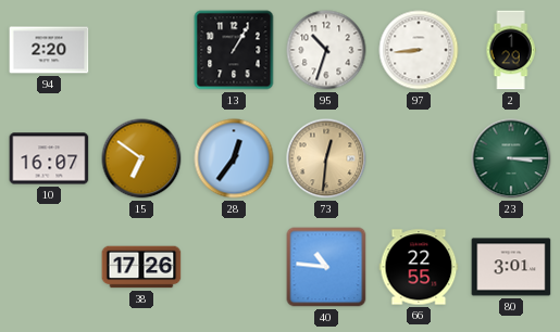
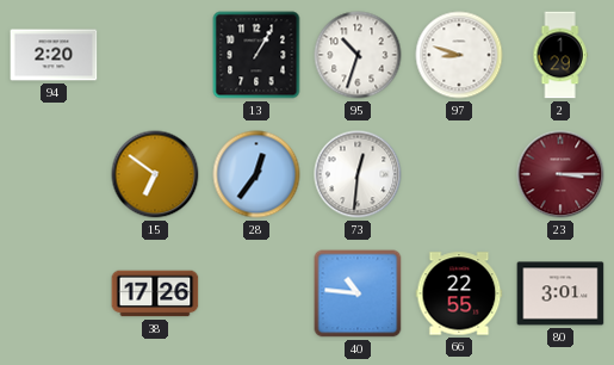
97: 8:44 -> 8:48
10: 16:07 -> none
73 dial: champagne -> white
23 dial: green -> burgundy
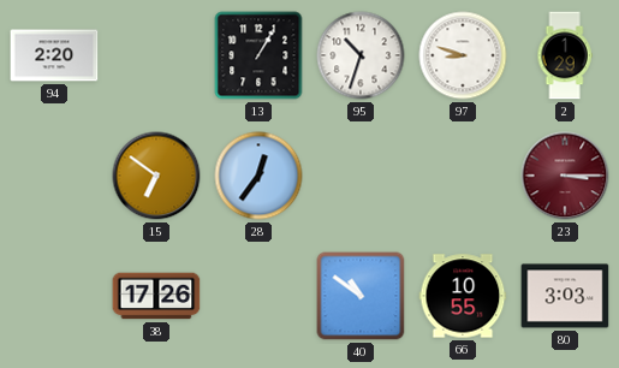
73: 12:31 -> none
40: 10:46 -> 10:51
66: 22:55 -> 10:55
80: 3:01 -> 3:03
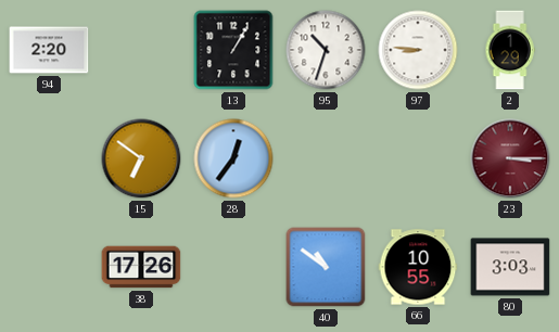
97: 8:48 -> 8:46
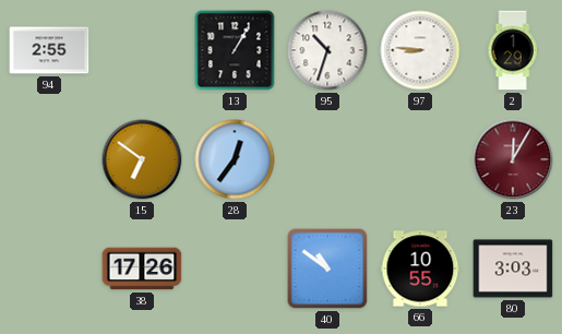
94: 2:20 -> 2:55
23: 3:15 -> 12:05
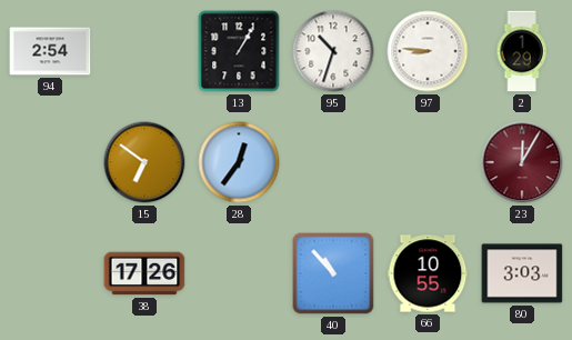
94: 2:55 -> 2:54
40: 10:51 -> 10:53
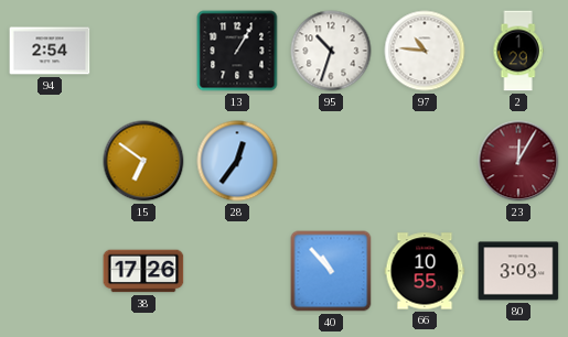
97: 8:46 -> 10:46
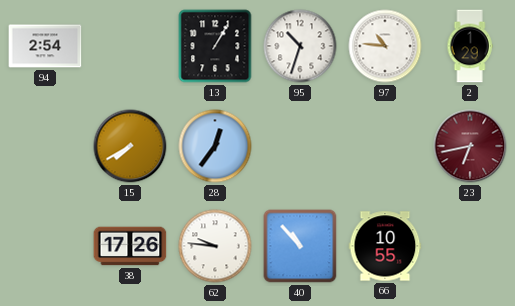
15: 6:51 -> 7:40
23: 12:05 -> 6:43
62: none -> 9:46
80: 3:03 -> none
